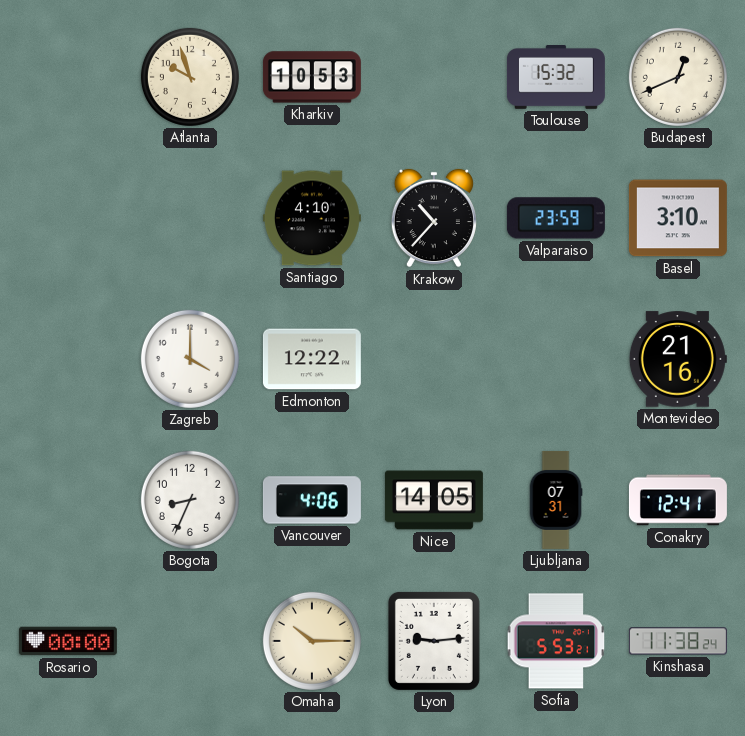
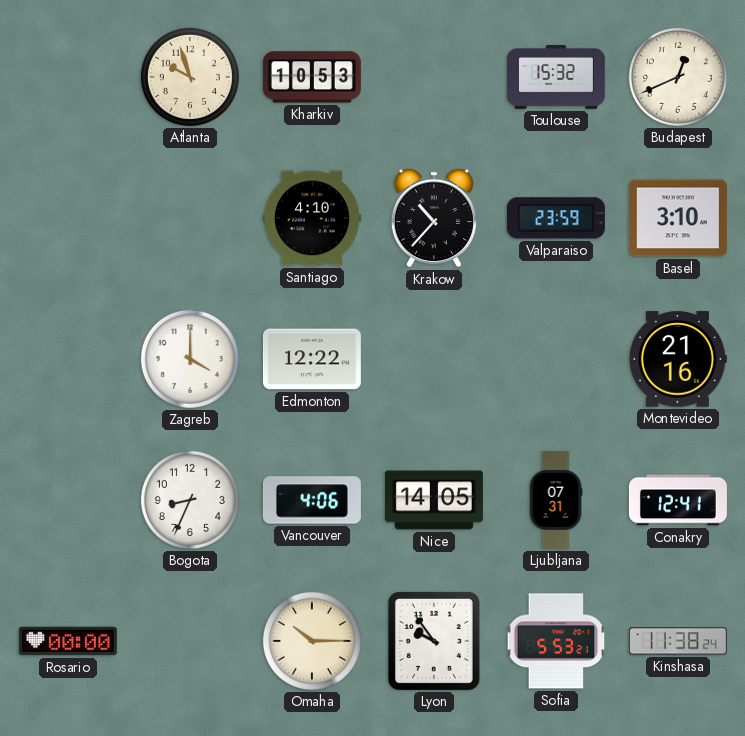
Lyon: 9:14 -> 9:54
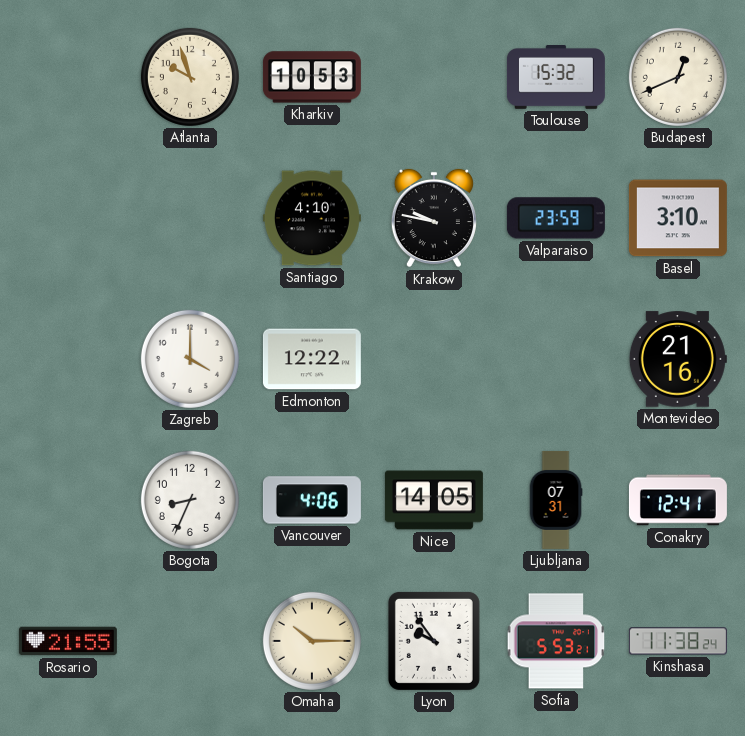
Krakow: 10:37 -> 9:47
Rosario: 00:00 -> 21:55
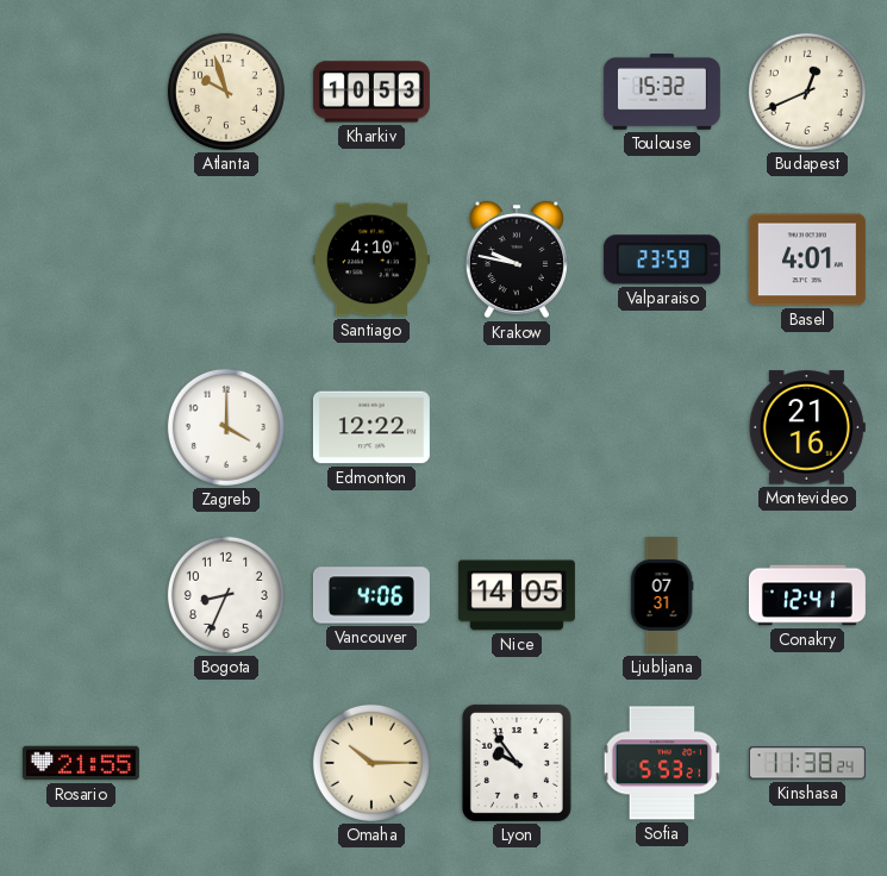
Basel: 3:10 -> 4:01
